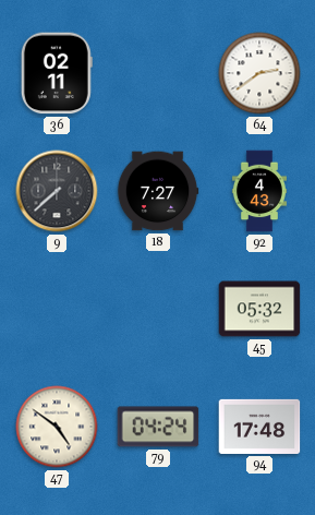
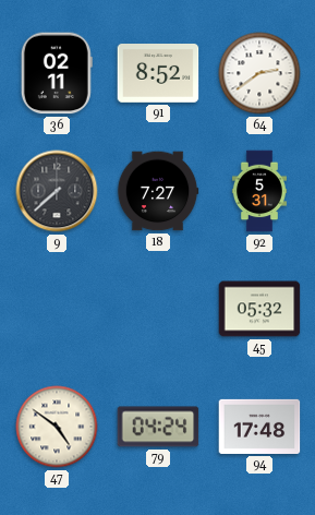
91: none -> 8:52
92: 4:43 -> 5:31
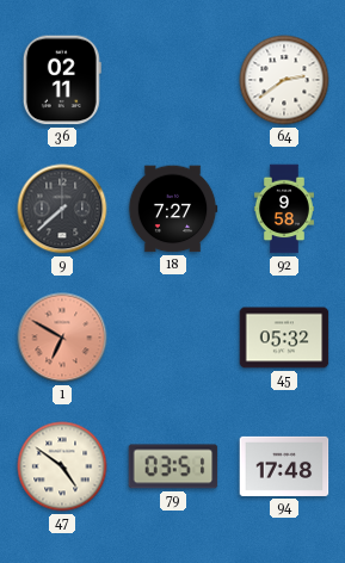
91: 8:52 -> none
92: 5:31 -> 9:58
1: none -> 6:50
79: 04:24 -> 03:51
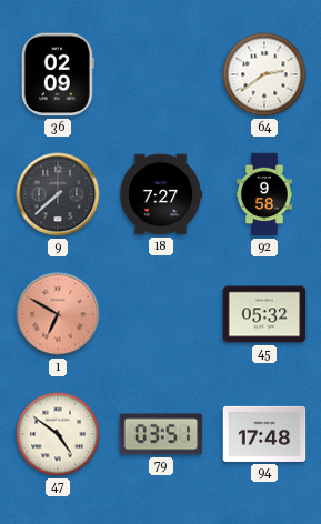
36: 02:11 -> 02:09
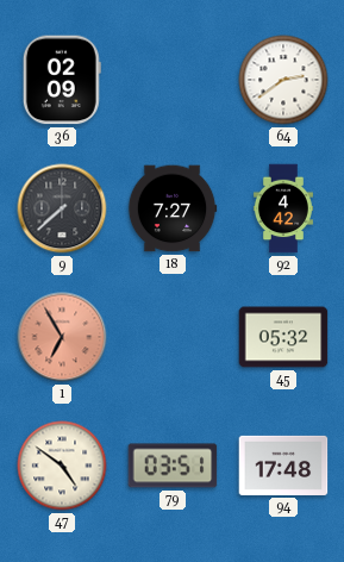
92: 9:58 -> 4:42
1: 6:50 -> 6:55
